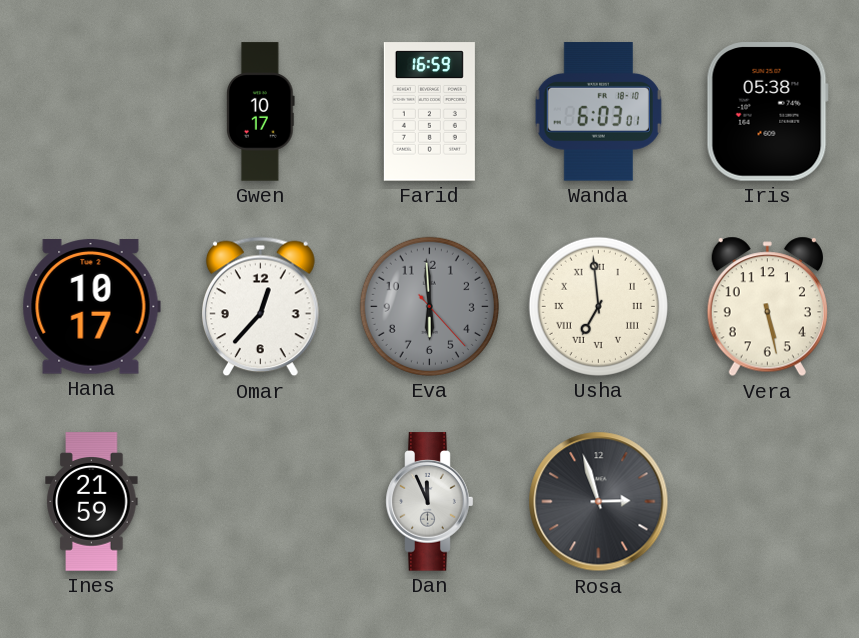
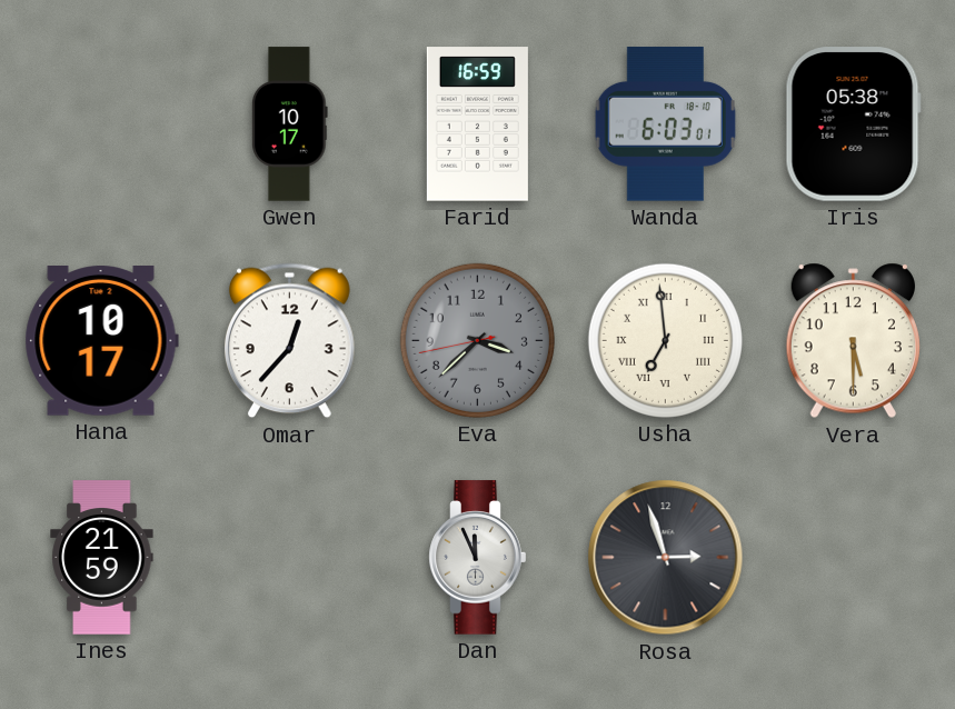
Eva: 5:59 -> 3:37
Vera: 5:28 -> 5:30
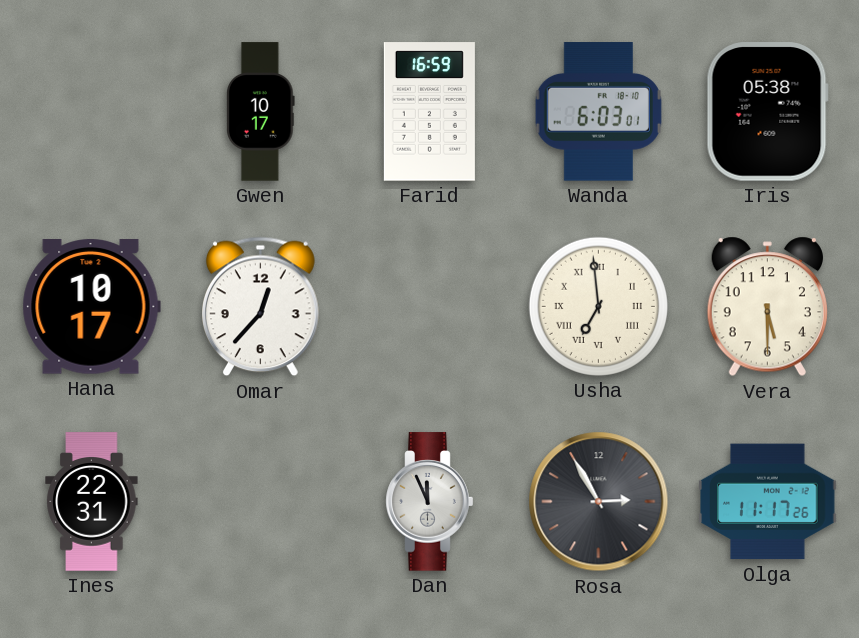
Eva: 3:37 -> none
Ines: 21:59 -> 22:31
Rosa: 2:57 -> 2:55
Olga: none -> 11:17
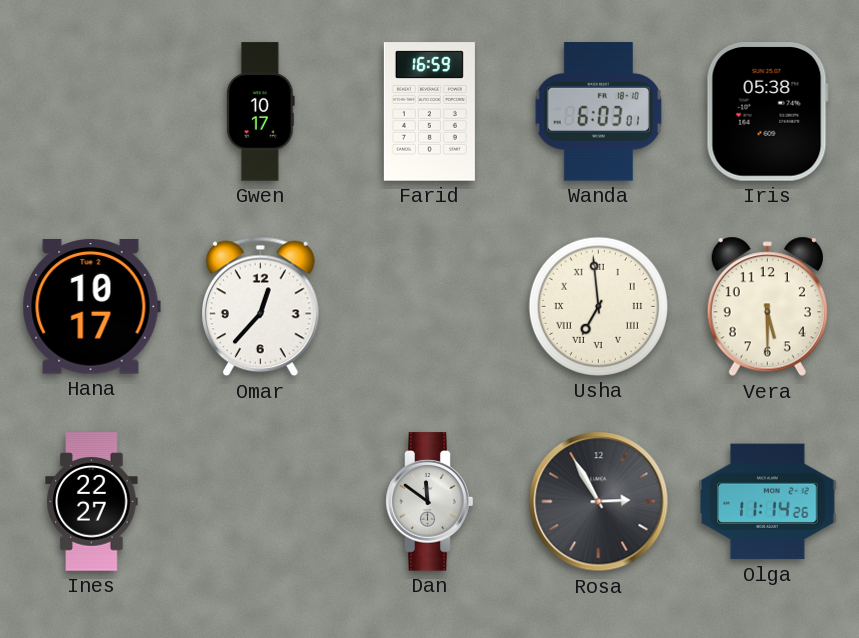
Ines: 22:31 -> 22:27
Dan: 11:56 -> 11:51
Olga: 11:17 -> 11:14
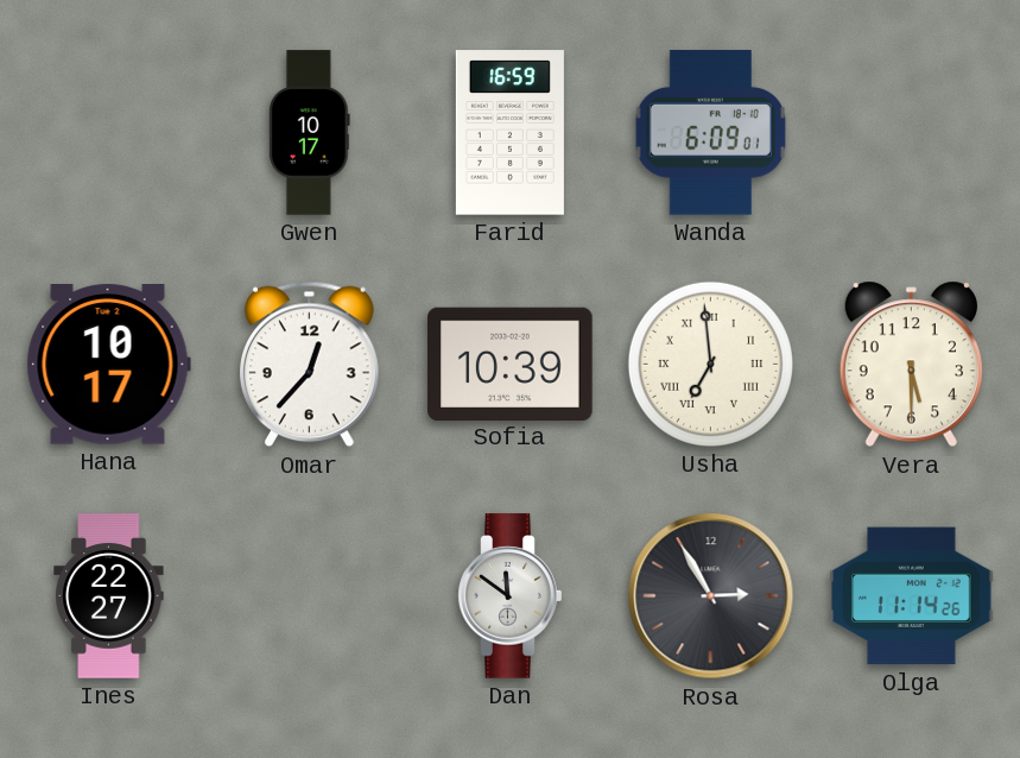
Wanda: 6:03 -> 6:09
Iris: 05:38 -> none
Sofia: none -> 10:39
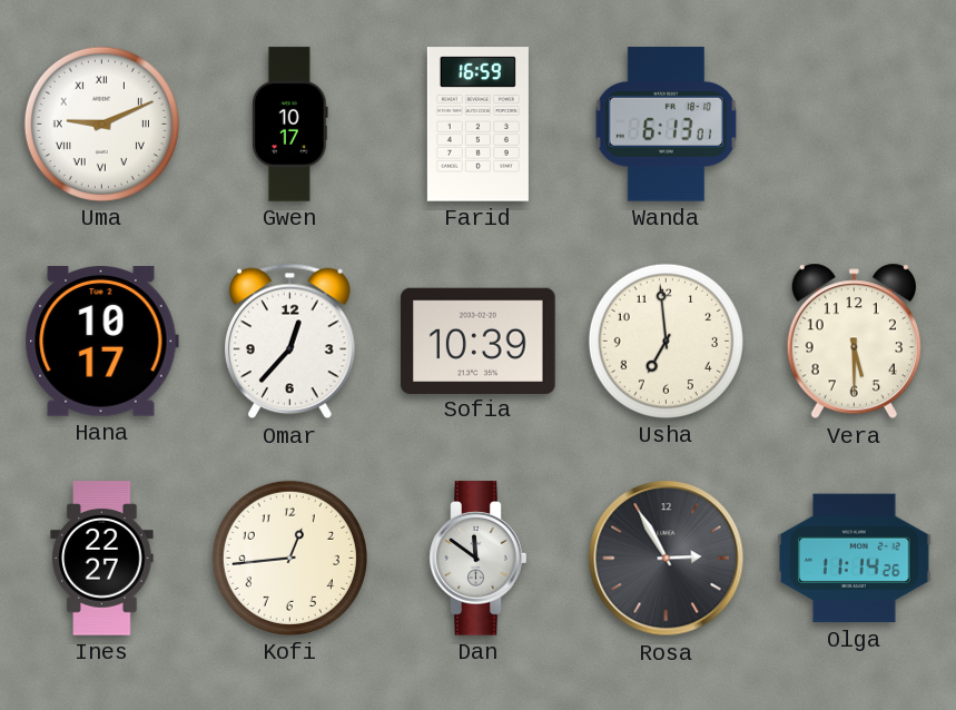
Uma: none -> 9:11
Wanda: 6:09 -> 6:13
Usha numerals: Roman -> Arabic
Kofi: none -> 12:44
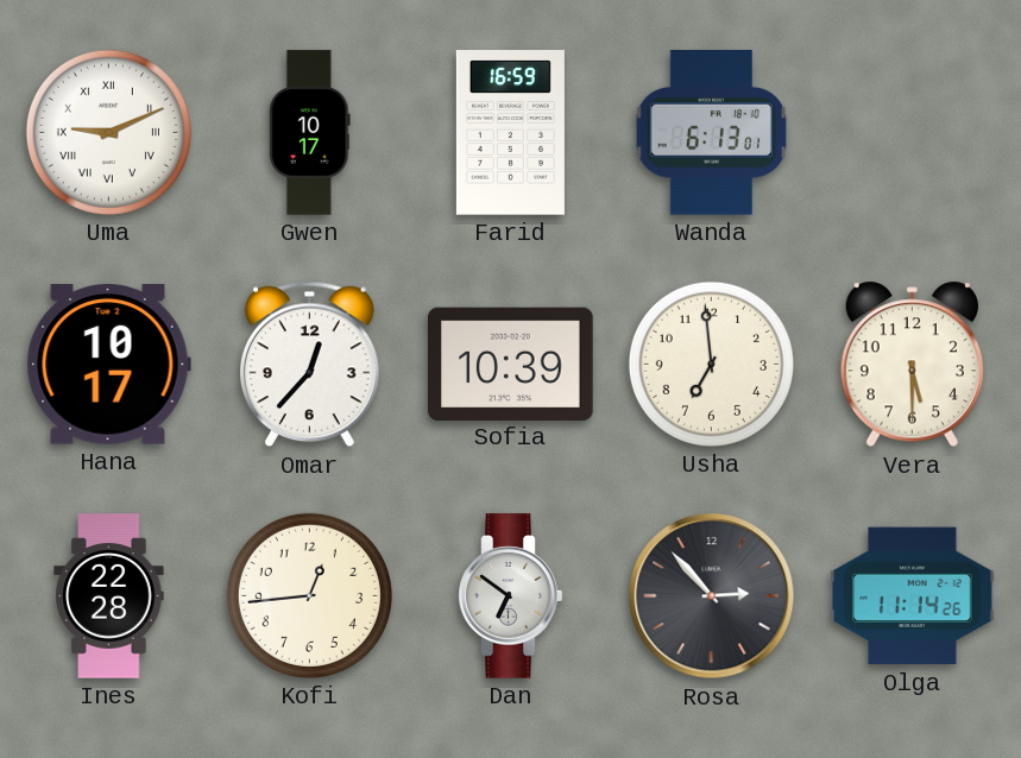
Ines: 22:27 -> 22:28
Dan: 11:51 -> 6:51
Rosa: 2:55 -> 2:53
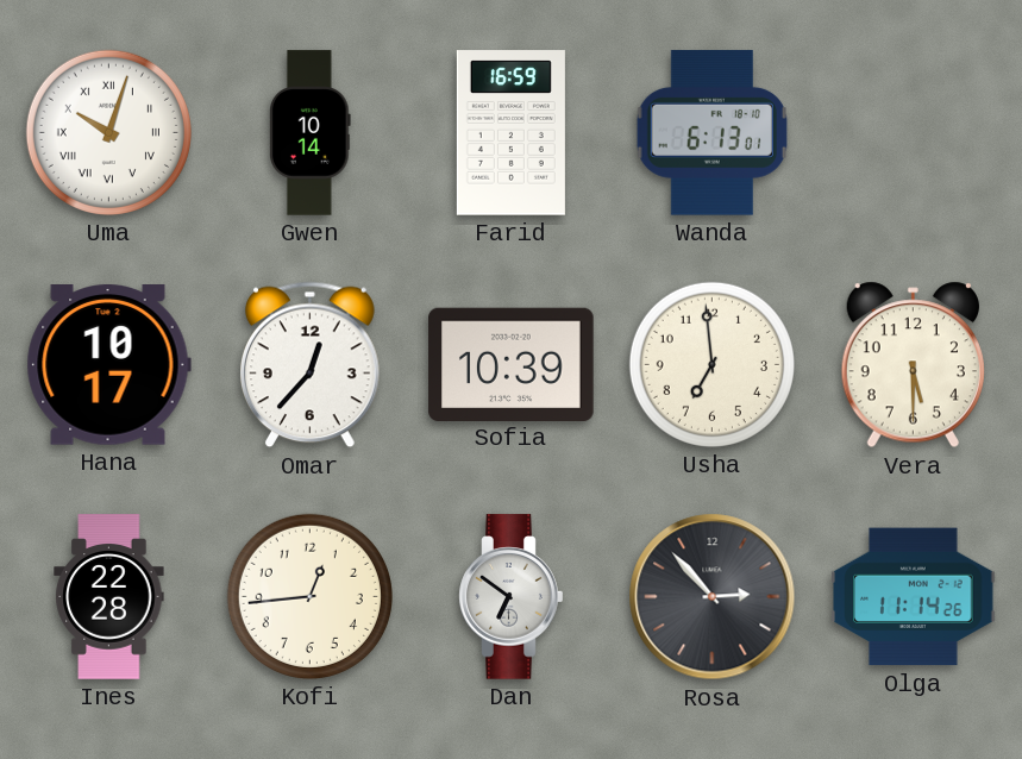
Uma: 9:11 -> 10:03
Gwen: 10:17 -> 10:14
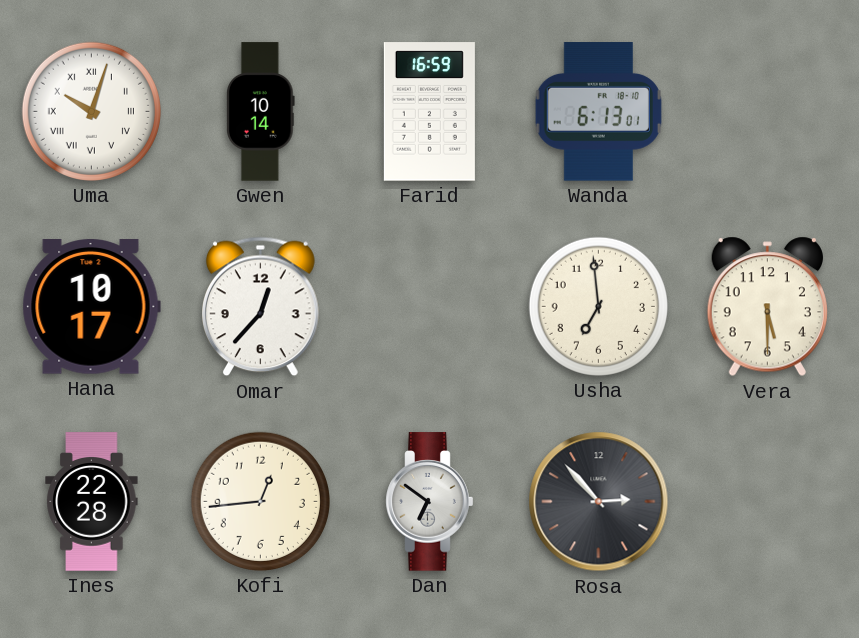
Sofia: 10:39 -> none
Olga: 11:14 -> none
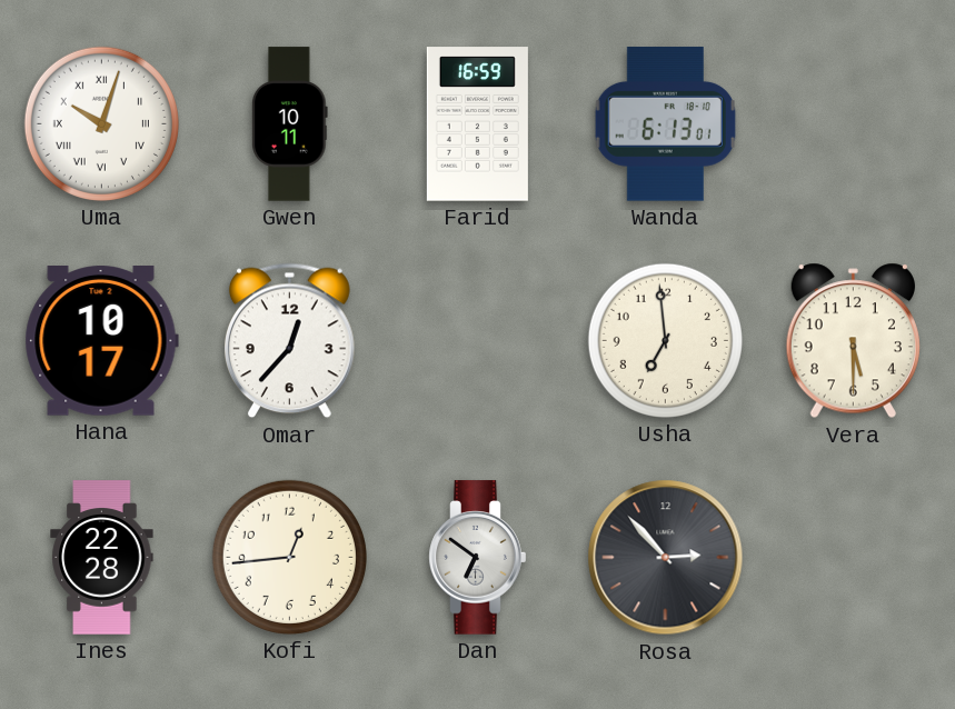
Gwen: 10:14 -> 10:11
